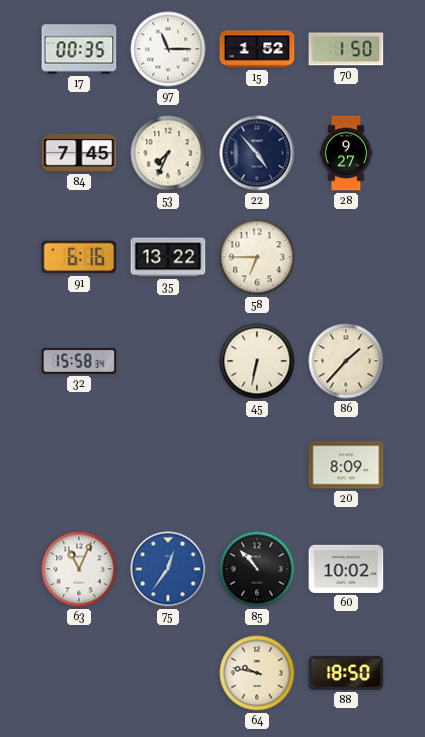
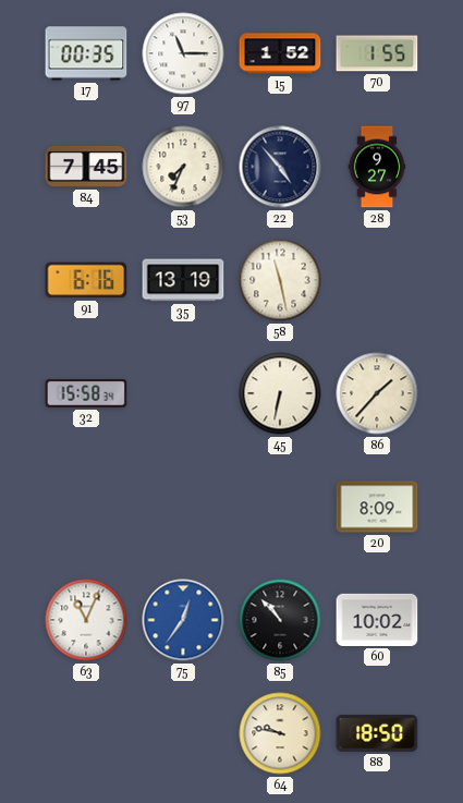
70: 1:50 -> 1:55
35: 13:22 -> 13:19
58: 6:45 -> 11:28
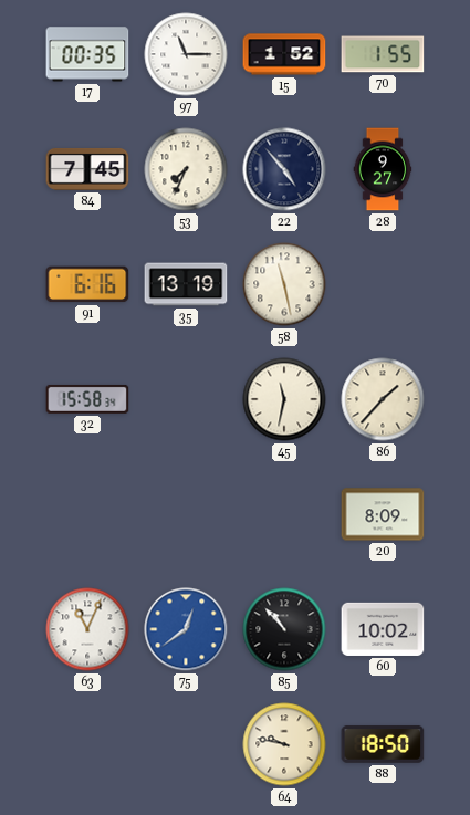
45: 6:32 -> 11:32
75: 12:36 -> 12:39
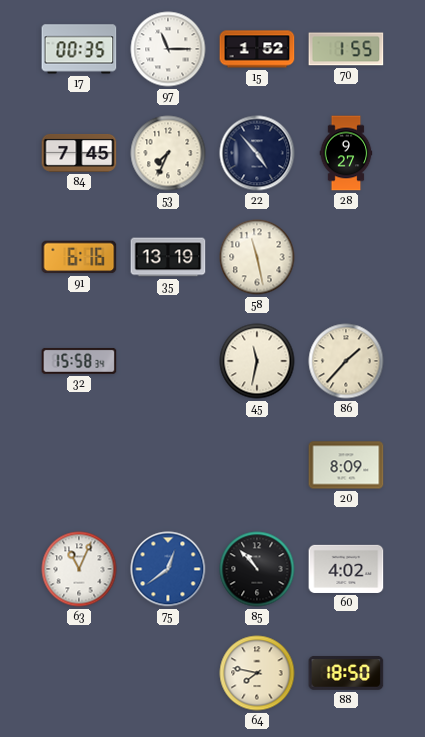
60: 10:02 -> 4:02
64: 9:47 -> 7:47
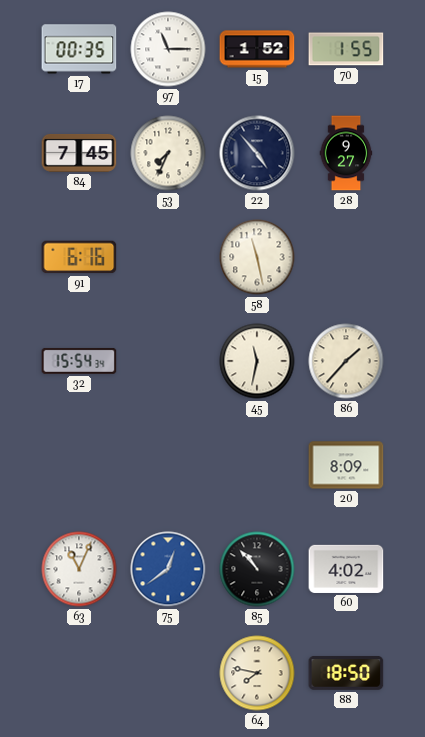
35: 13:19 -> none
32: 15:58 -> 15:54
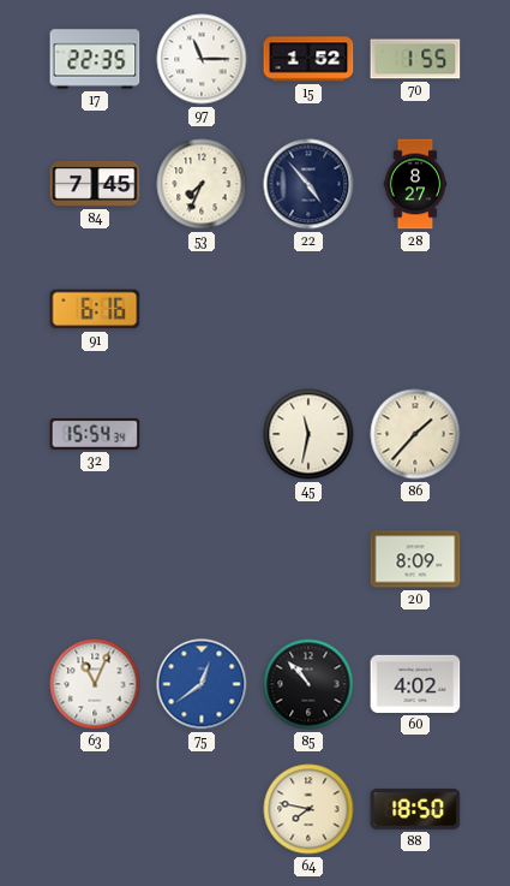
17: 00:35 -> 22:35
28: 9:27 -> 8:27
58: 11:28 -> none
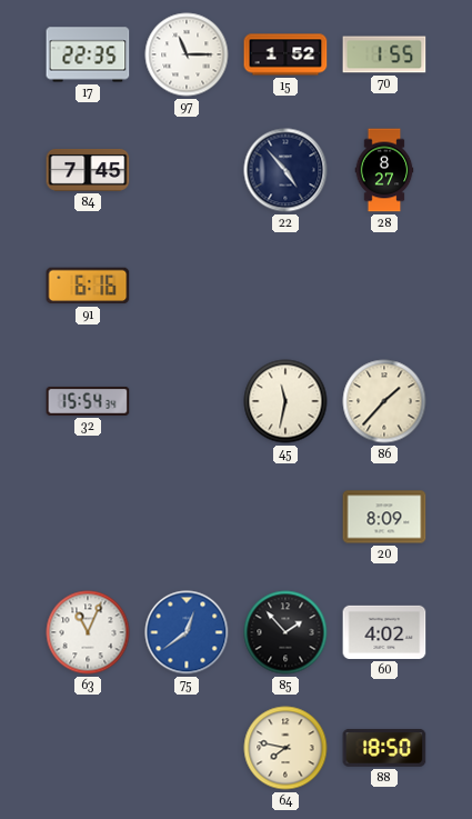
53: 7:34 -> none
85: 10:53 -> 1:53
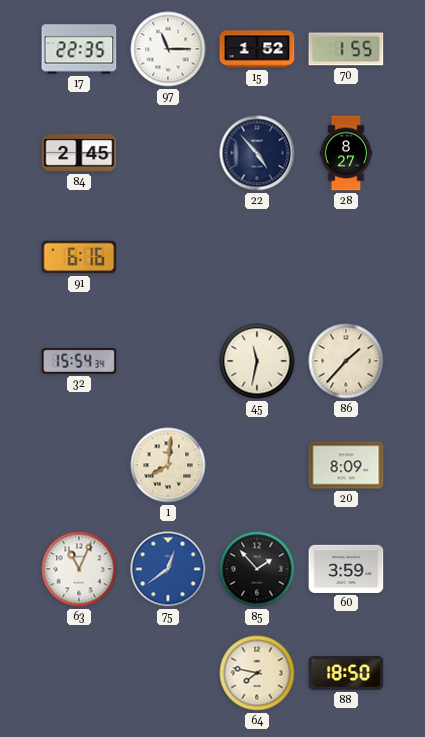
84: 7:45 -> 2:45
1: none -> 8:01
60: 4:02 -> 3:59
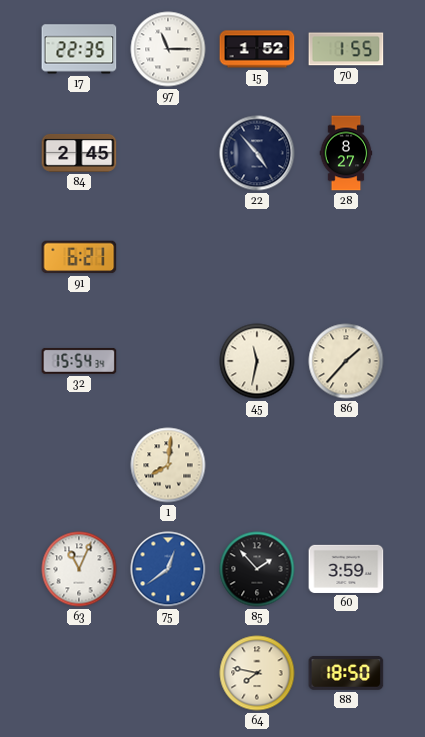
91: 6:16 -> 6:21
20: 8:09 -> none
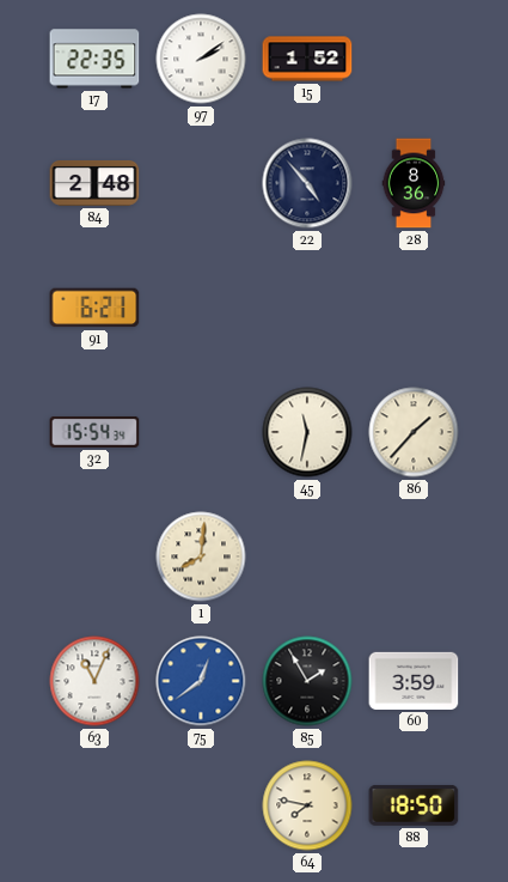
97: 11:15 -> 2:09
70: 1:55 -> none
84: 2:45 -> 2:48
28: 8:27 -> 8:36
85: 1:53 -> 1:55
